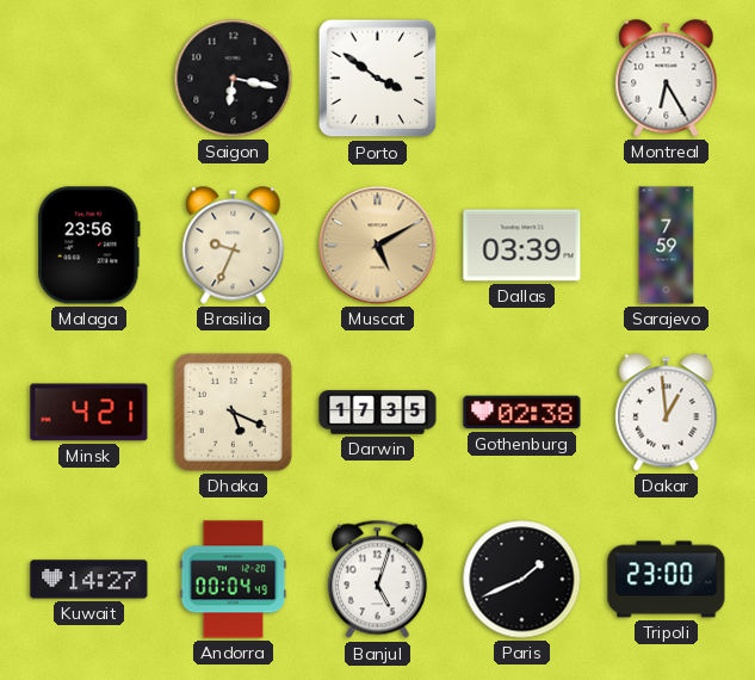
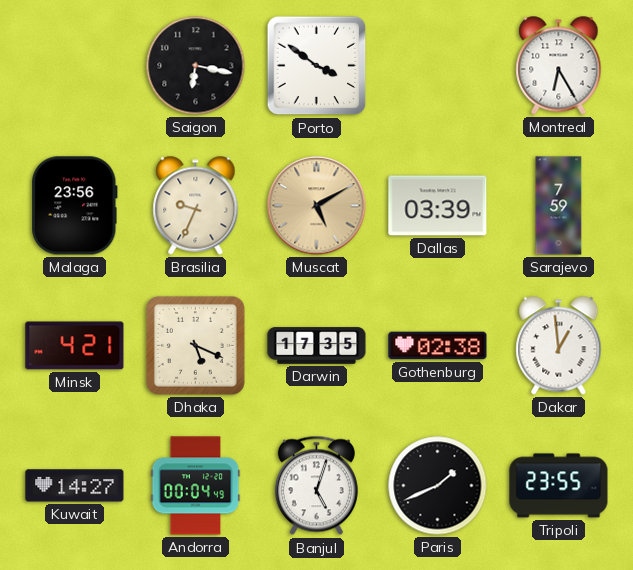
Tripoli: 23:00 -> 23:55
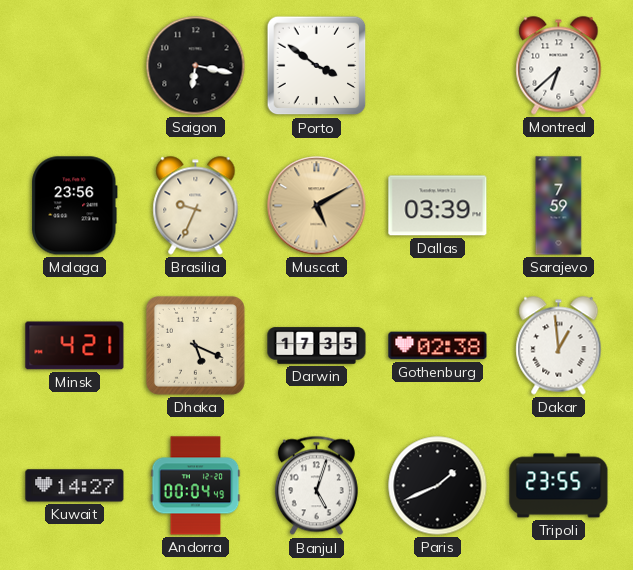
Montreal: 6:25 -> 6:38
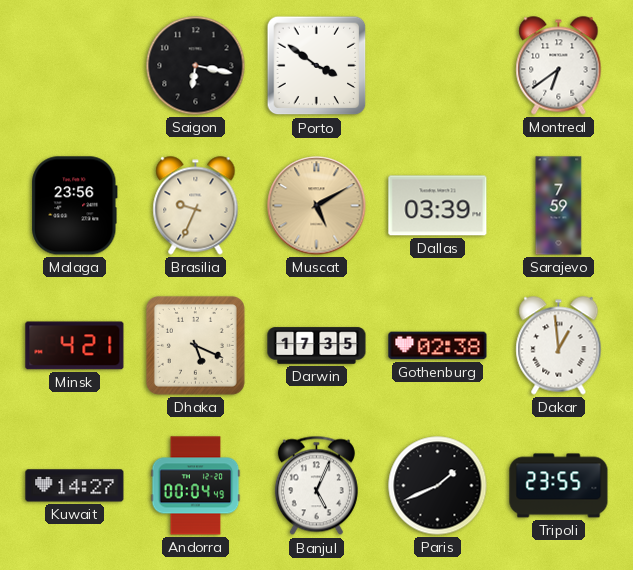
Montreal: 6:38 -> 6:39
Banjul: 5:03 -> 5:04
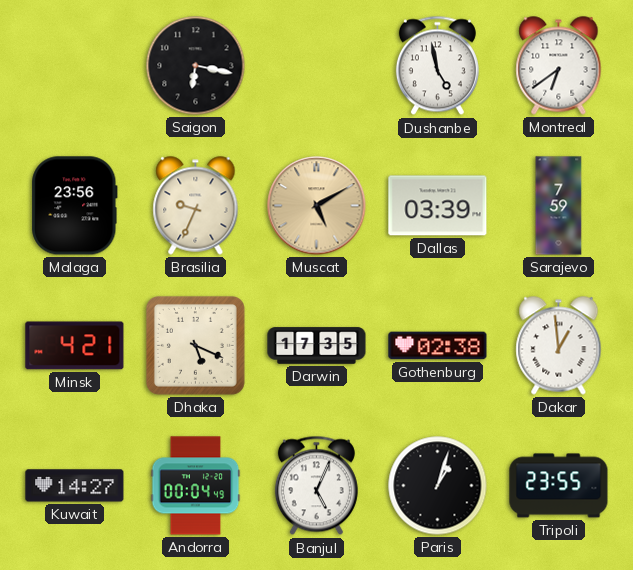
Porto: 3:51 -> none
Dushanbe: none -> 4:58
Paris: 1:41 -> 1:03
